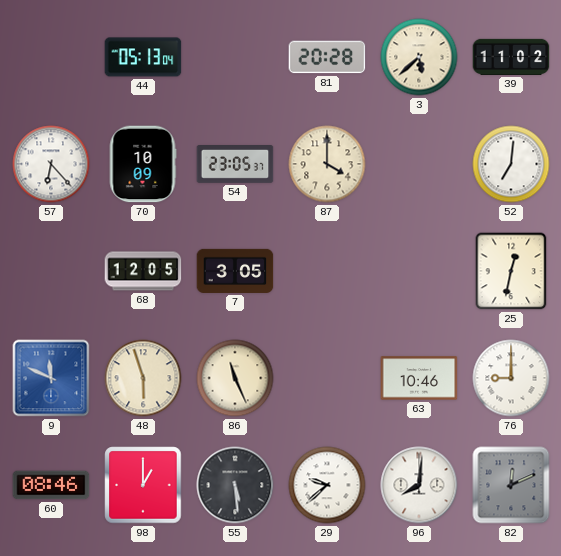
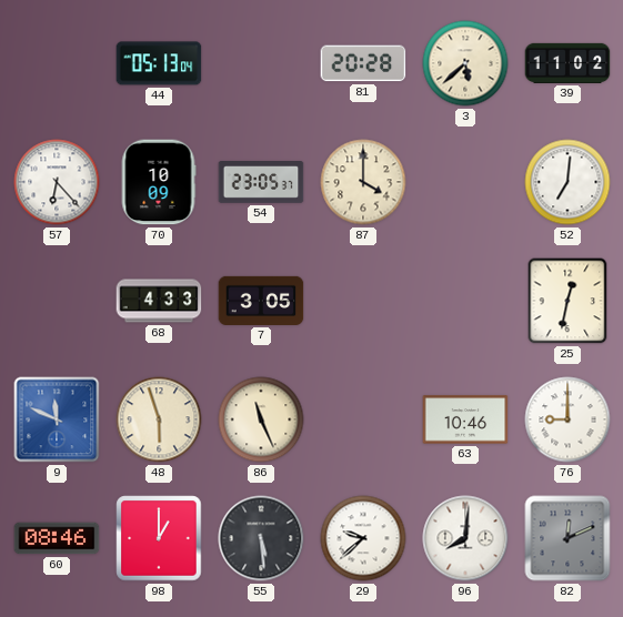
68: 12:05 -> 4:33
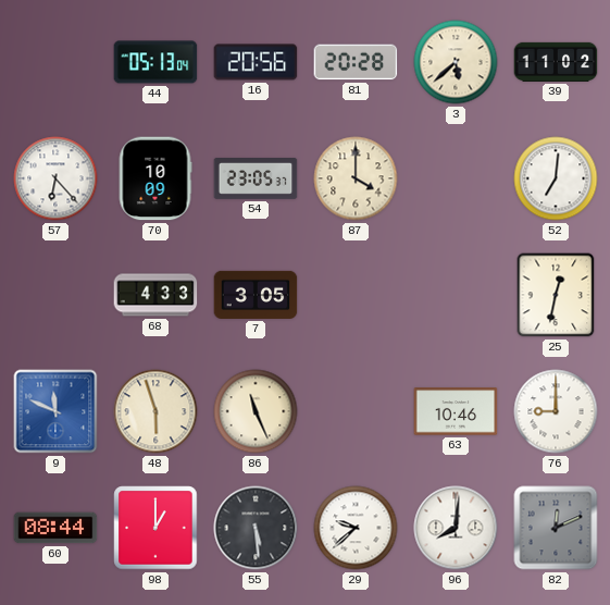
16: none -> 20:56
60: 08:46 -> 08:44
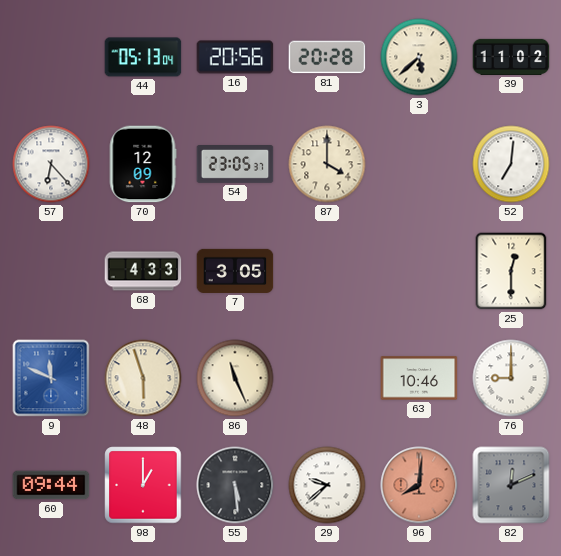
70: 10:09 -> 12:09
25: 12:32 -> 12:30
60: 08:44 -> 09:44
96 dial: white -> salmon
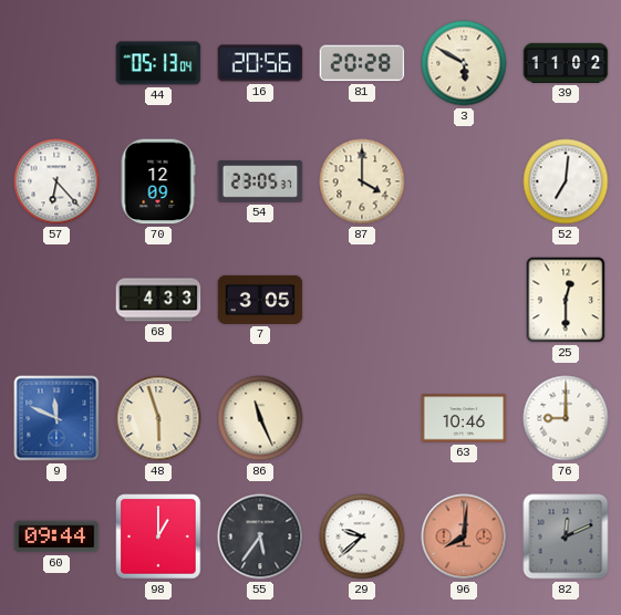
3: 5:38 -> 5:50
55: 5:29 -> 5:36
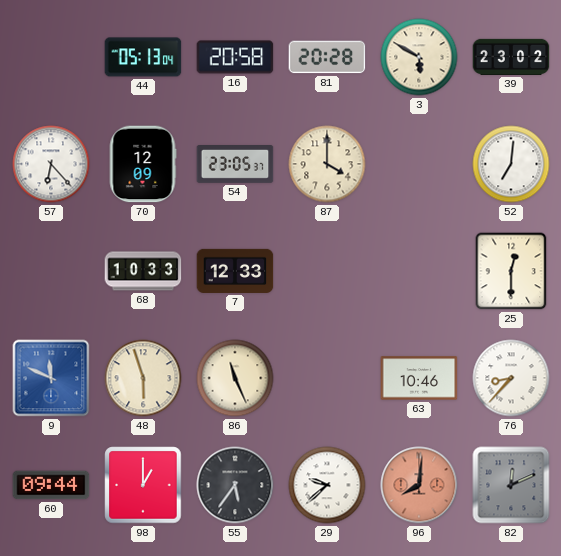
16: 20:56 -> 20:58
39: 11:02 -> 23:02
68: 4:33 -> 10:33
7: 3:05 -> 12:33
76: 9:00 -> 8:37
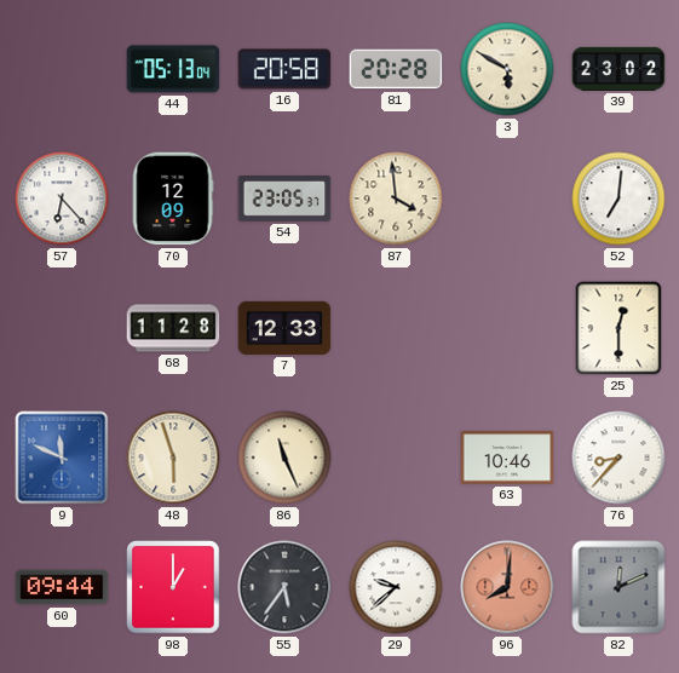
87: 4:00 -> 3:59
68: 10:33 -> 11:28
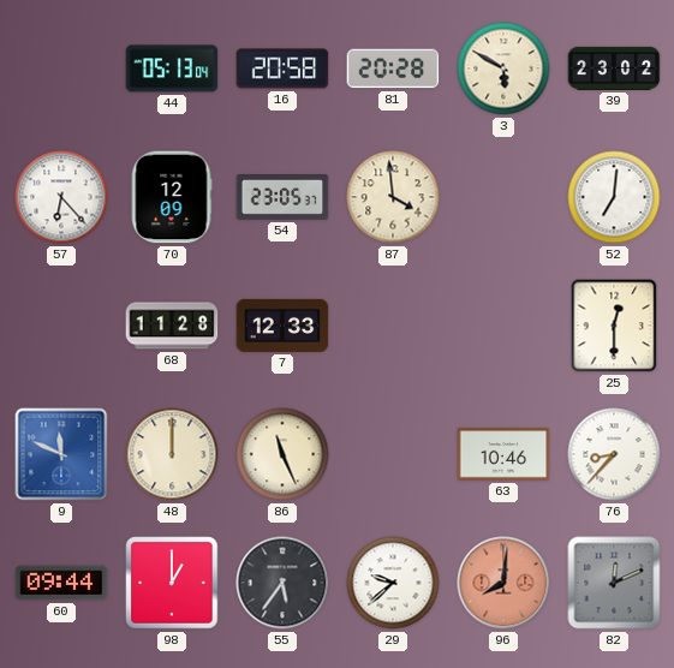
48: 5:57 -> 12:00
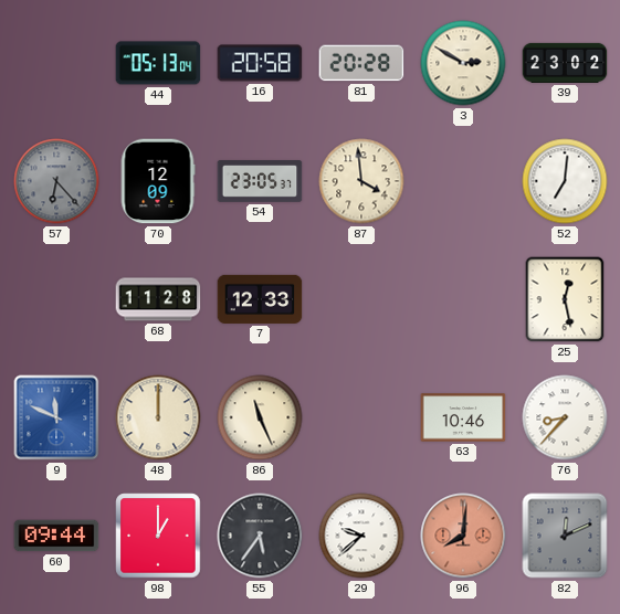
3: 5:50 -> 2:50
57 dial: white -> grey
25: 12:30 -> 12:28
